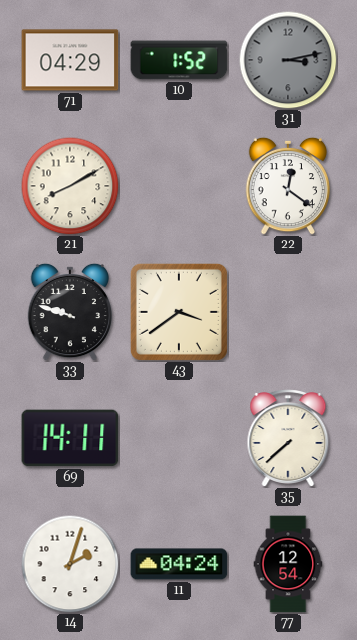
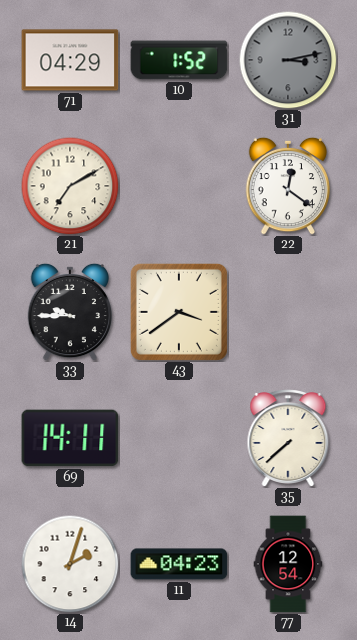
21: 8:10 -> 7:10
33: 9:48 -> 9:45
11: 04:24 -> 04:23
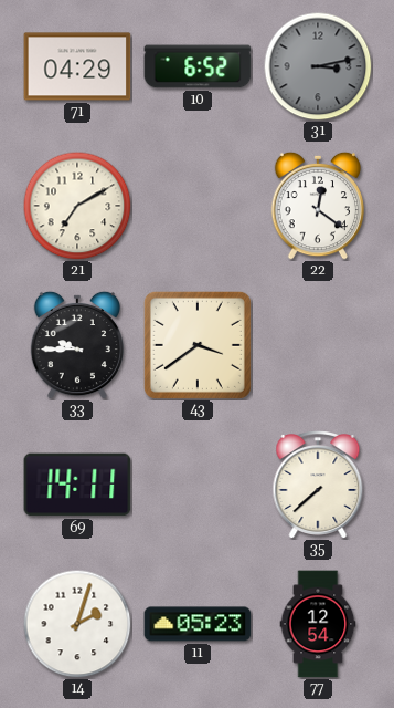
10: 1:52 -> 6:52
11: 04:23 -> 05:23
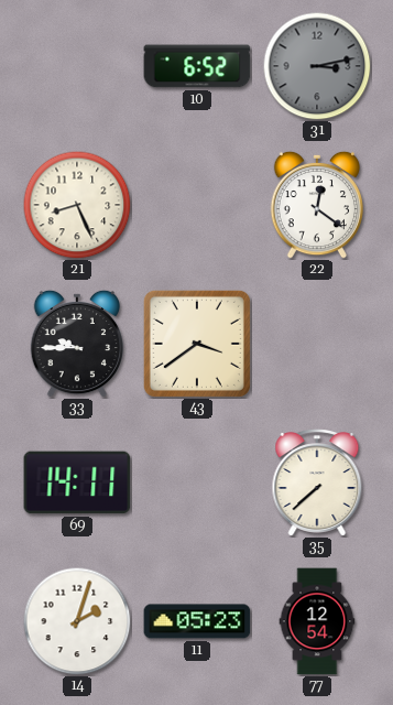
71: 04:29 -> none
21: 7:10 -> 8:26
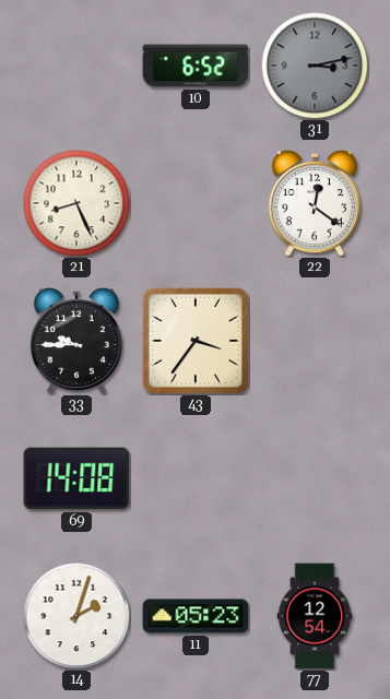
43: 3:39 -> 3:36
69: 14:11 -> 14:08
35: 7:38 -> none
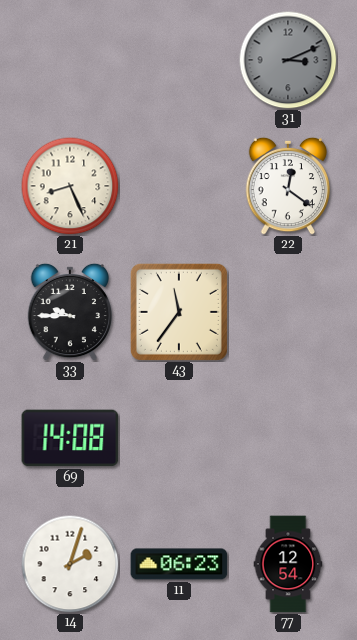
10: 6:52 -> none
31: 3:13 -> 3:11
43: 3:36 -> 11:36
11: 05:23 -> 06:23
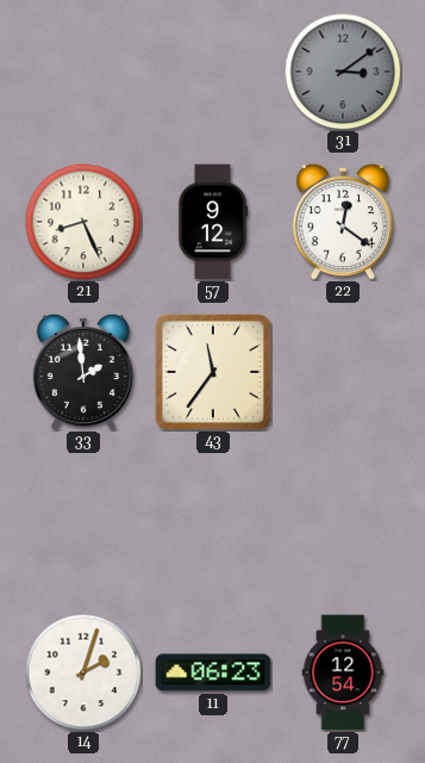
31: 3:11 -> 3:09
57: none -> 9:12
33: 9:45 -> 1:59
69: 14:08 -> none
